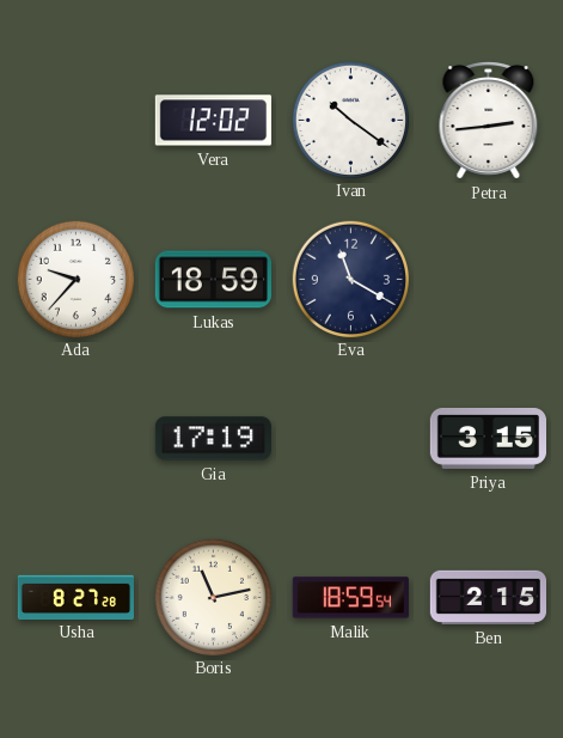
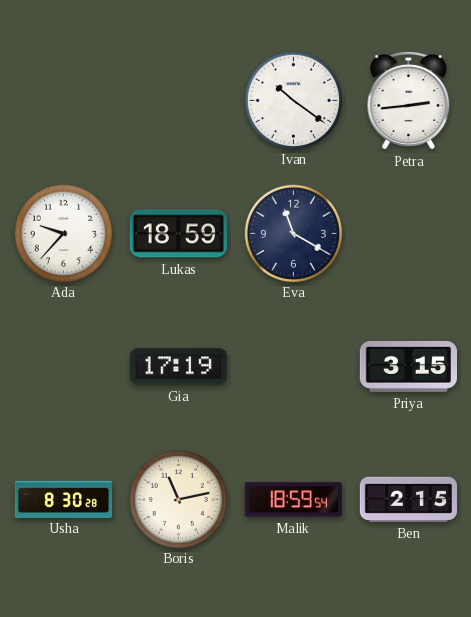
Vera: 12:02 -> none
Usha: 8:27 -> 8:30
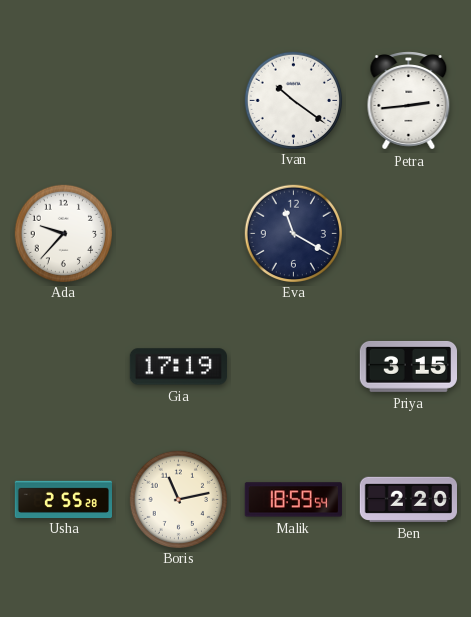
Lukas: 18:59 -> none
Usha: 8:30 -> 2:55
Ben: 2:15 -> 2:20
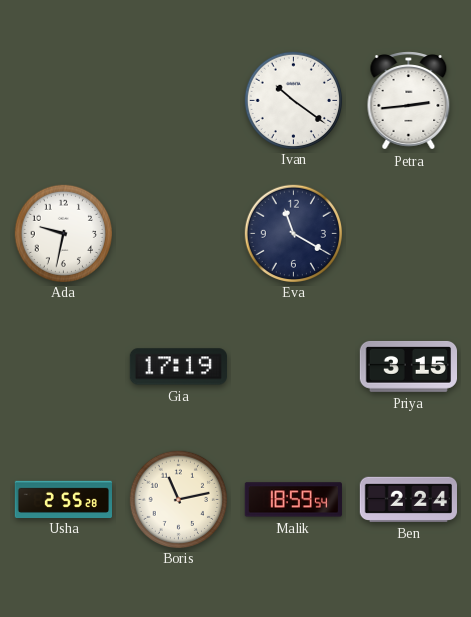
Ada: 9:37 -> 9:32
Ben: 2:20 -> 2:24
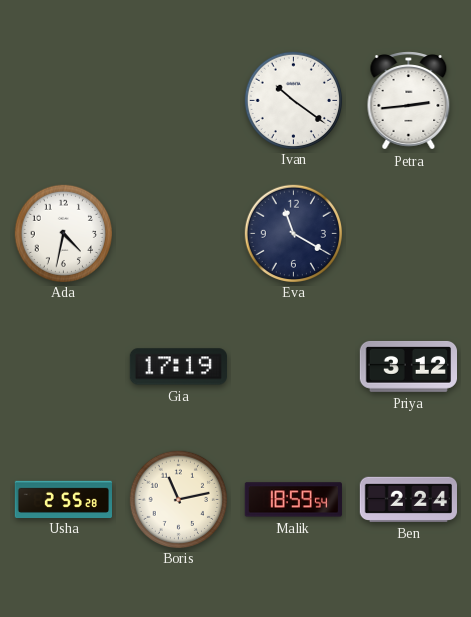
Ada: 9:32 -> 4:32
Priya: 3:15 -> 3:12
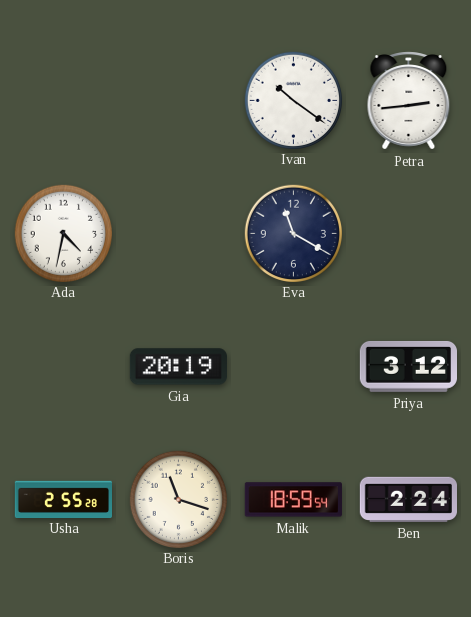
Gia: 17:19 -> 20:19
Boris: 11:13 -> 11:18
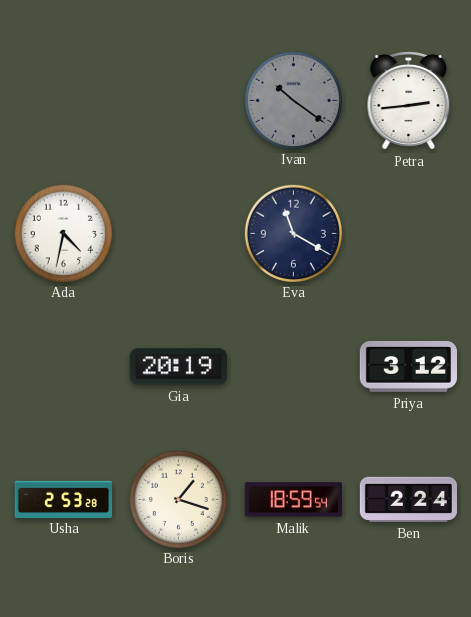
Ivan dial: white -> grey
Usha: 2:55 -> 2:53
Boris: 11:18 -> 1:18
